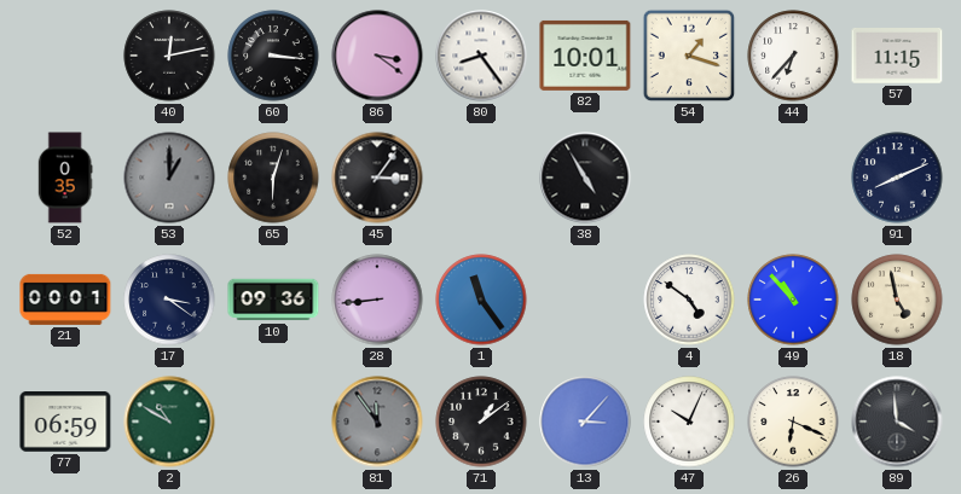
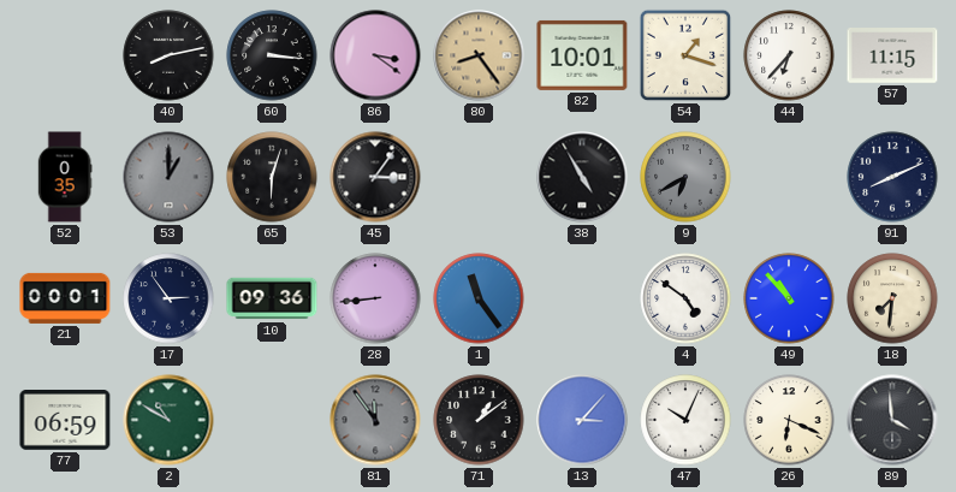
40: 12:13 -> 8:13
80 dial: white -> champagne
9: none -> 6:40
17: 3:21 -> 2:54
18: 4:58 -> 7:31
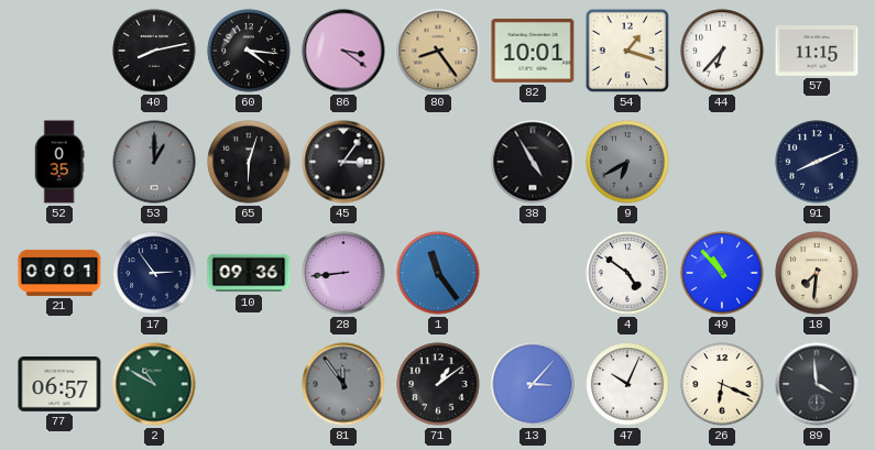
60: 3:16 -> 4:16
77: 06:59 -> 06:57
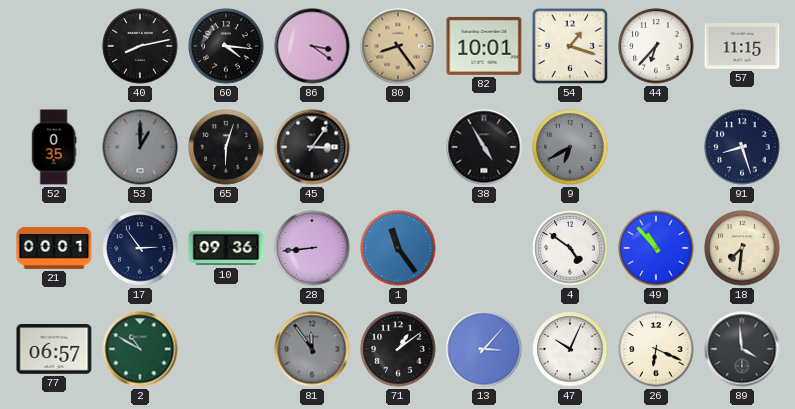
91: 8:11 -> 8:27
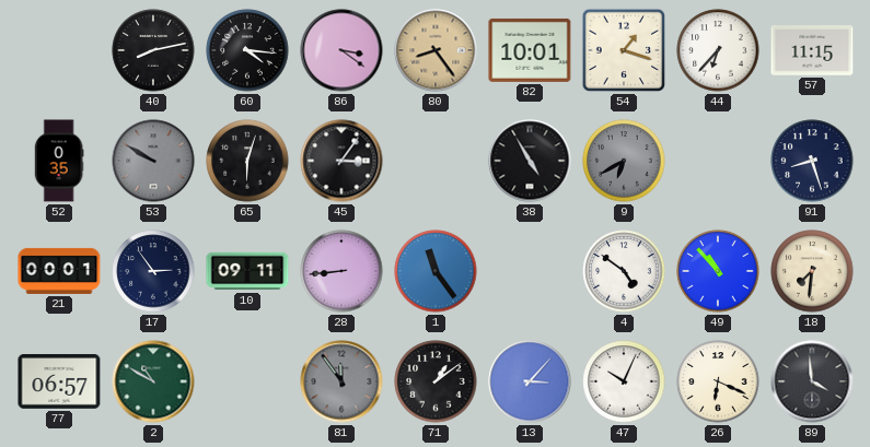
53: 1:00 -> 9:50
10: 09:36 -> 09:11
